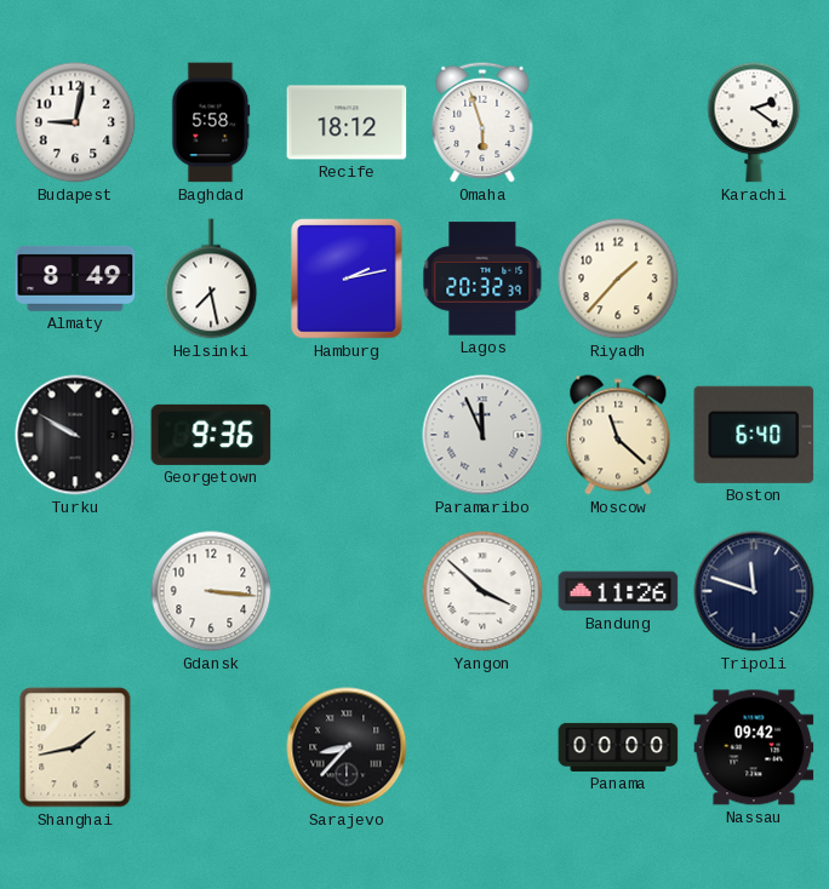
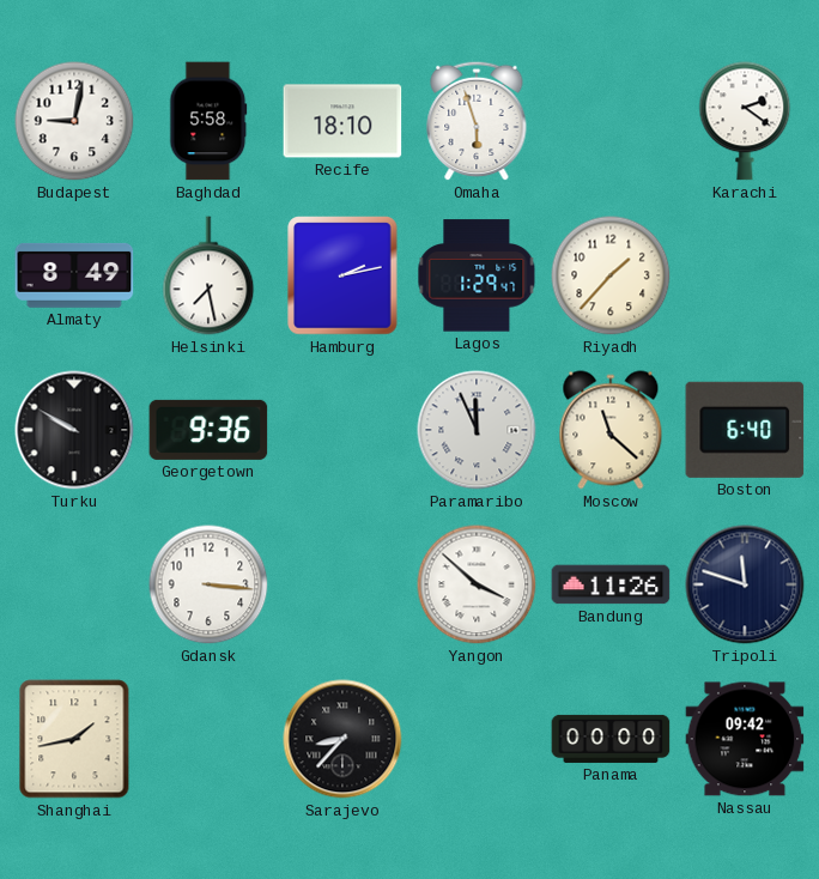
Recife: 18:12 -> 18:10
Lagos: 20:32 -> 1:29
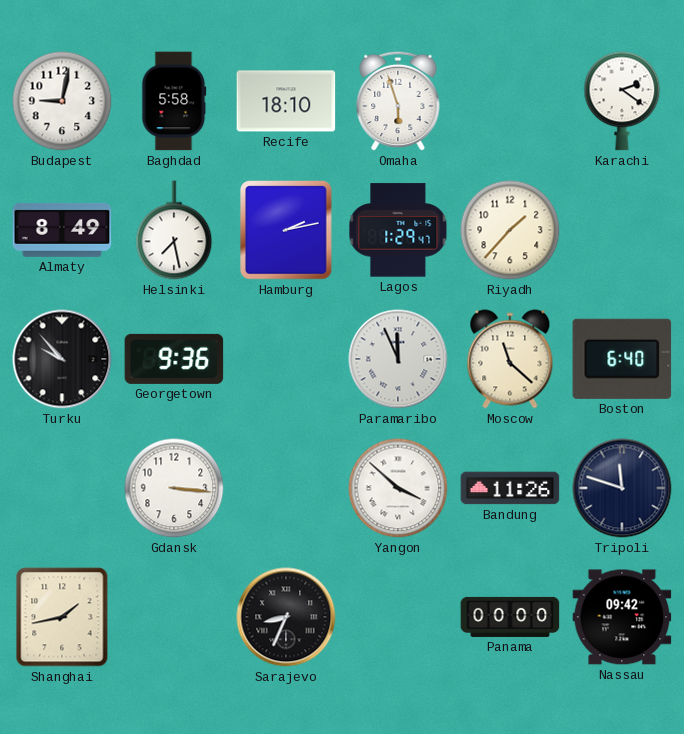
Turku: 9:50 -> 9:53
Sarajevo: 8:37 -> 8:34
